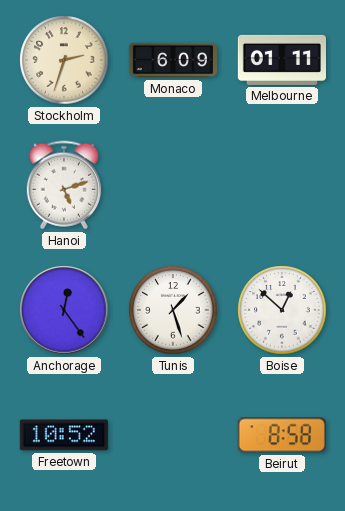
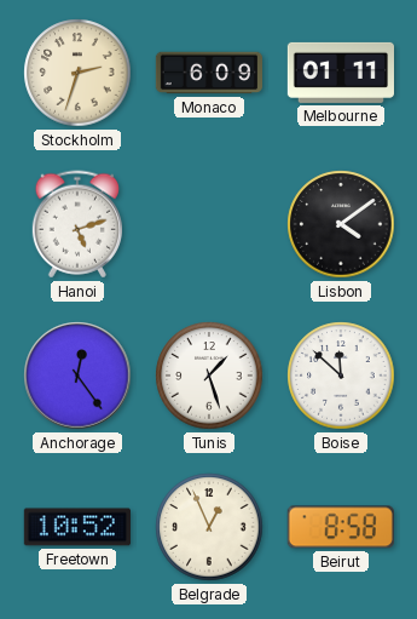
Lisbon: none -> 4:09
Boise: 12:52 -> 11:52
Belgrade: none -> 12:56
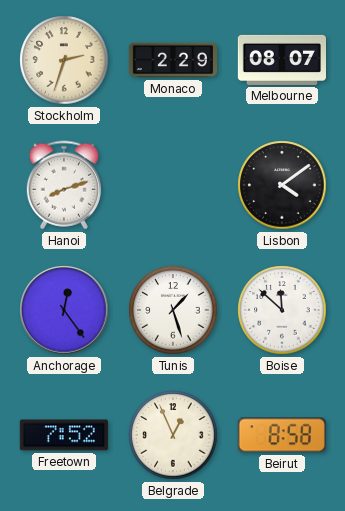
Monaco: 6:09 -> 2:29
Melbourne: 01:11 -> 08:07
Hanoi: 5:12 -> 8:12
Freetown: 10:52 -> 7:52
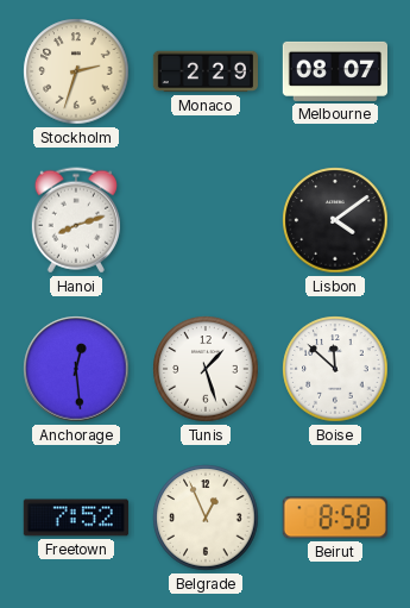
Anchorage: 12:24 -> 12:29
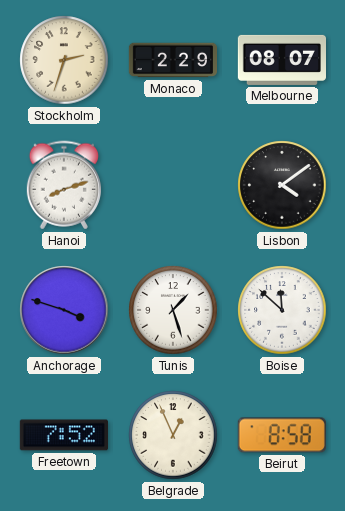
Anchorage: 12:29 -> 3:48
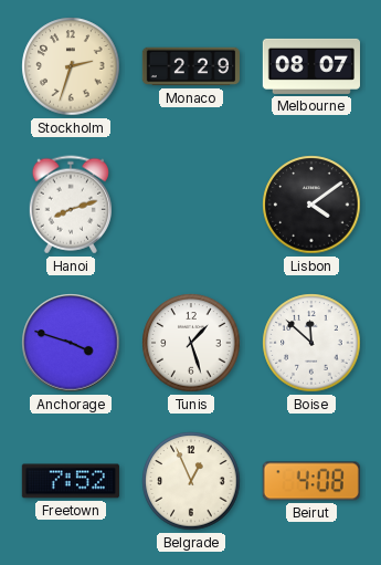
Beirut: 8:58 -> 4:08
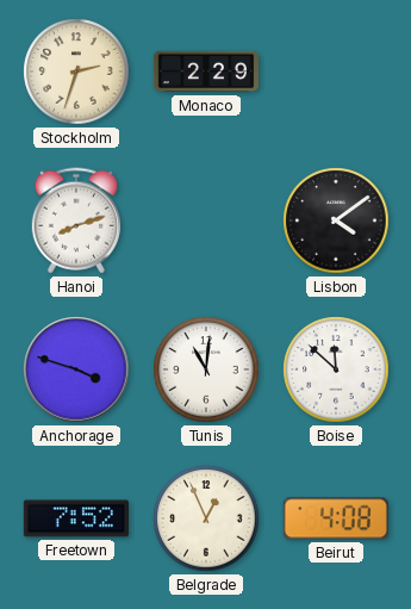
Melbourne: 08:07 -> none
Tunis: 1:27 -> 11:01
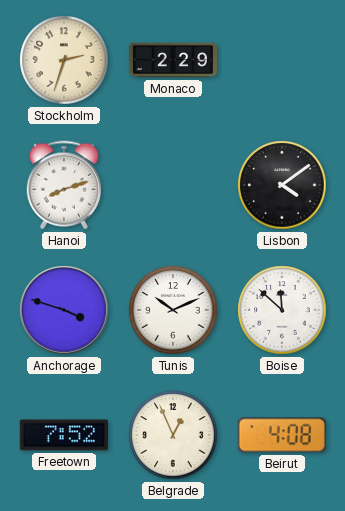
Tunis: 11:01 -> 10:11
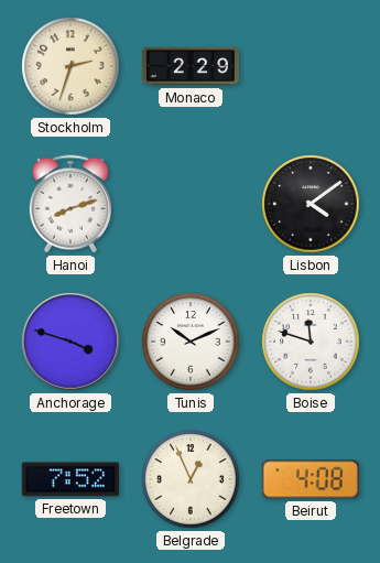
Boise: 11:52 -> 11:48
